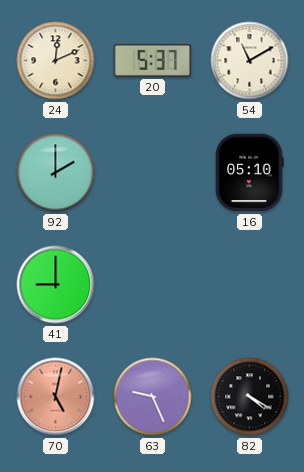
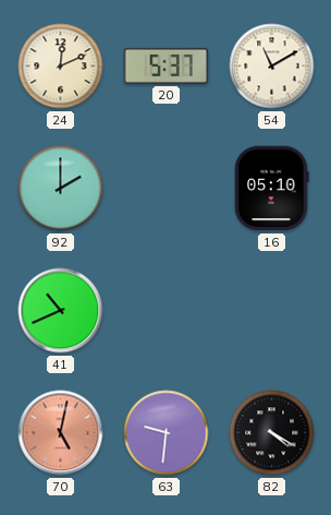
41: 9:00 -> 10:41
63: 9:26 -> 9:31
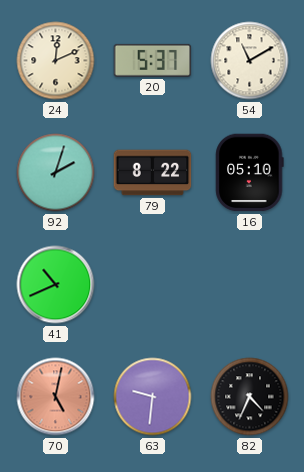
92: 2:00 -> 2:03
79: none -> 8:22
82: 4:20 -> 4:34
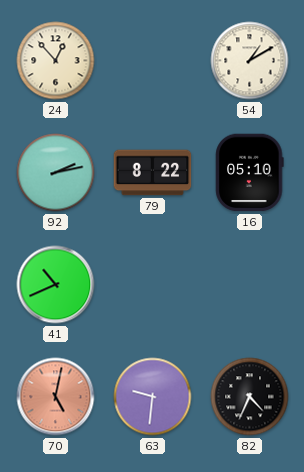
24: 12:11 -> 12:53
20: 5:37 -> none
54: 11:10 -> 1:10
92: 2:03 -> 2:13
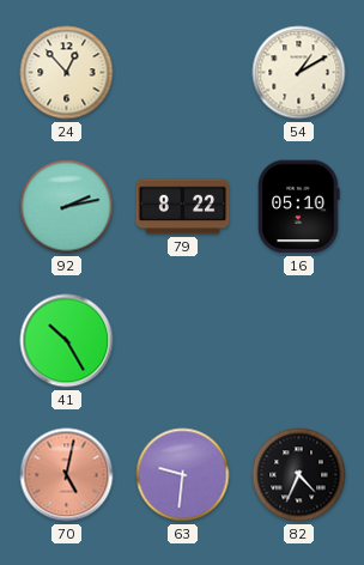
41: 10:41 -> 10:25
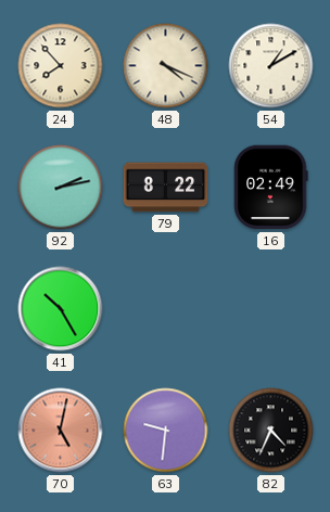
24: 12:53 -> 7:53
48: none -> 4:19
16: 05:10 -> 02:49
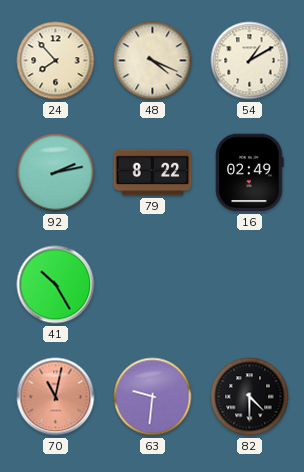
70: 5:02 -> 11:02
82: 4:34 -> 4:30
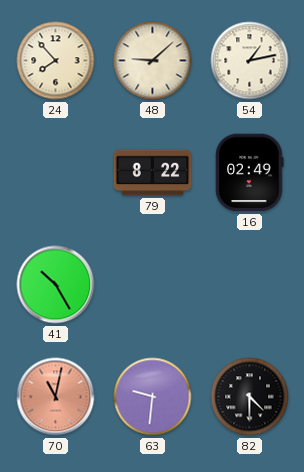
48: 4:19 -> 9:08
54: 1:10 -> 1:13
92: 2:13 -> none
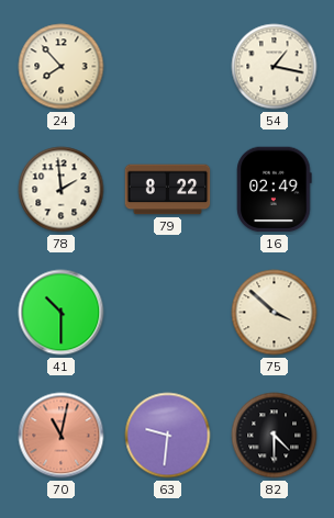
48: 9:08 -> none
54: 1:13 -> 1:17
78: none -> 1:59
41: 10:25 -> 10:30
75: none -> 3:52
